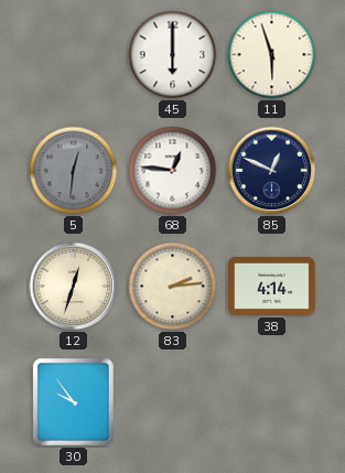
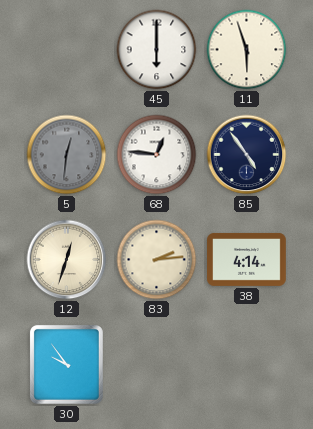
85: 12:49 -> 4:54
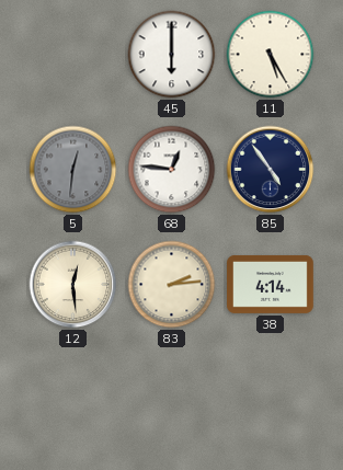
11: 5:57 -> 5:25
12: 12:33 -> 12:29
30: 9:54 -> none
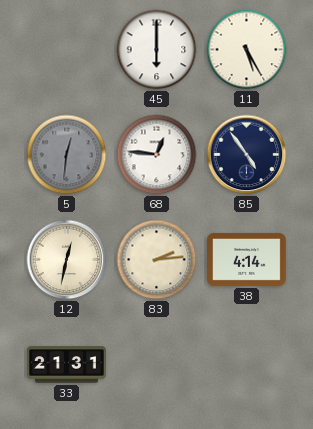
12: 12:29 -> 12:32
33: none -> 21:31
